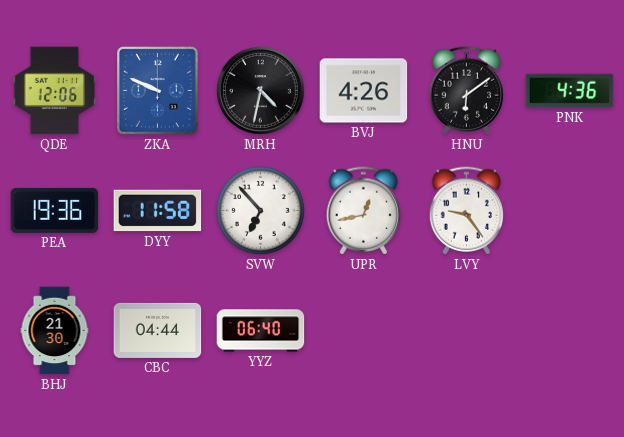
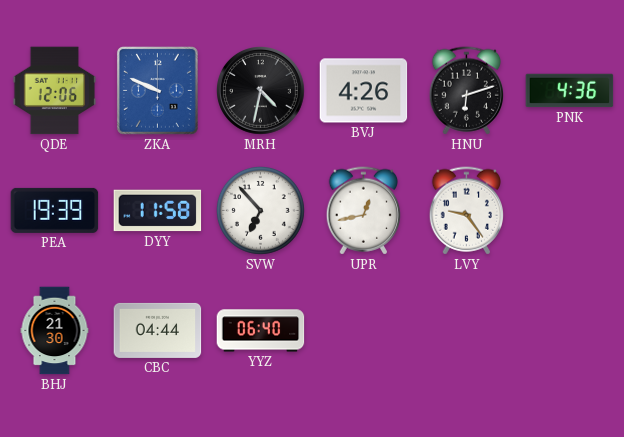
HNU: 6:09 -> 6:12
PEA: 19:36 -> 19:39
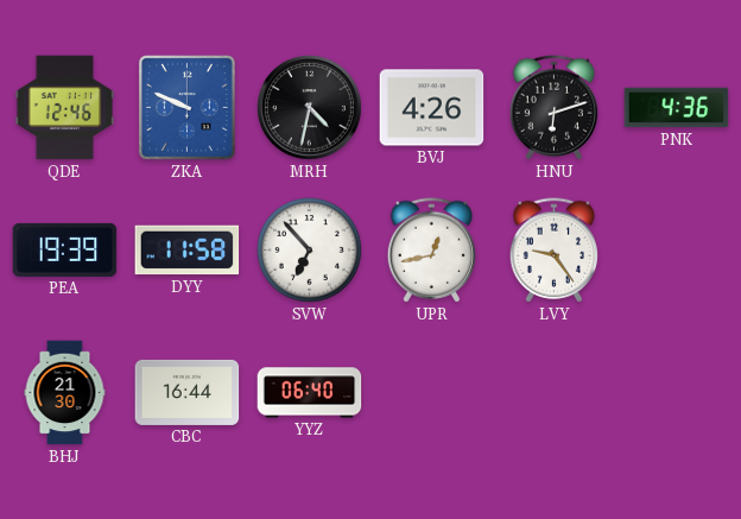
QDE: 12:06 -> 12:46
CBC: 04:44 -> 16:44
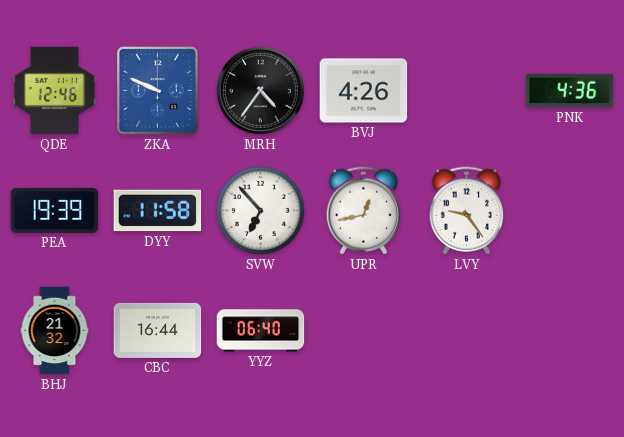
MRH: 4:32 -> 4:36
HNU: 6:12 -> none
BHJ: 21:30 -> 21:32
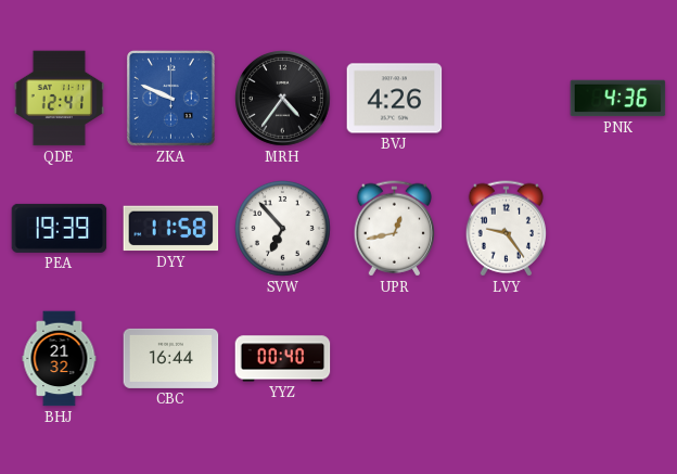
QDE: 12:46 -> 12:41
YYZ: 06:40 -> 00:40
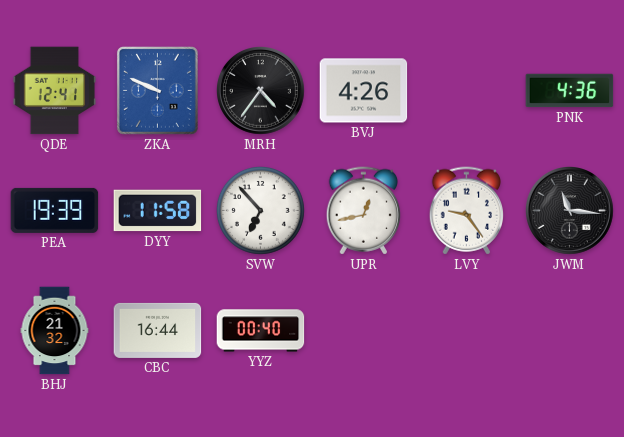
JWM: none -> 11:16
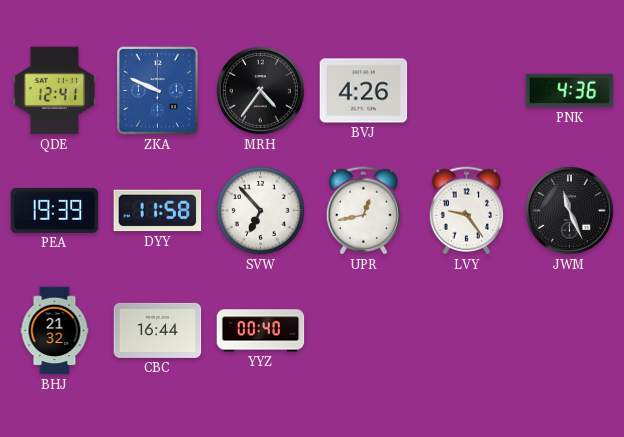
JWM: 11:16 -> 11:26
